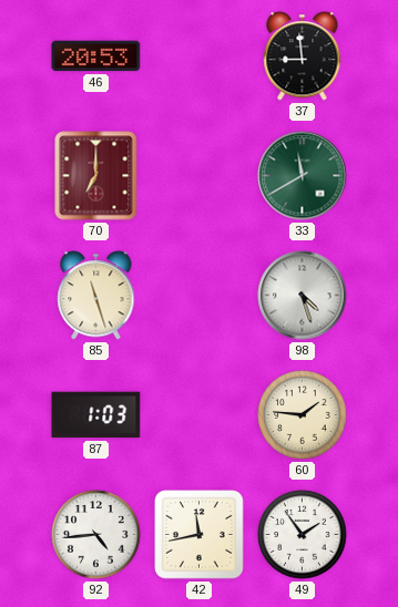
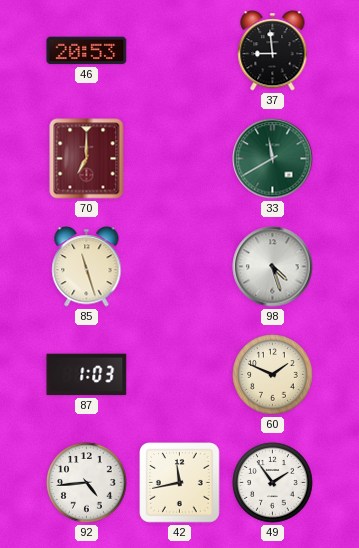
60: 1:46 -> 1:49
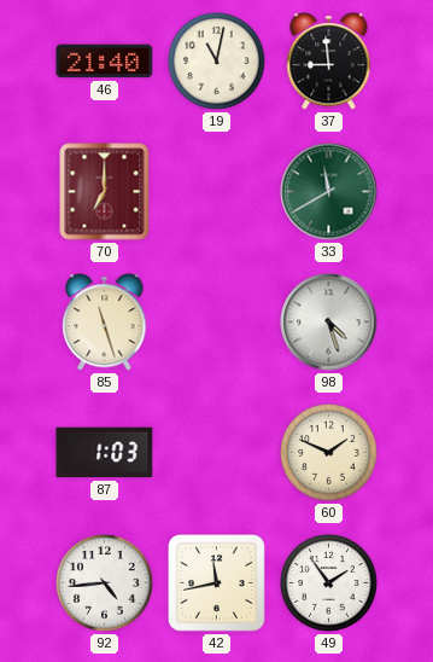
46: 20:53 -> 21:40
19: none -> 11:02
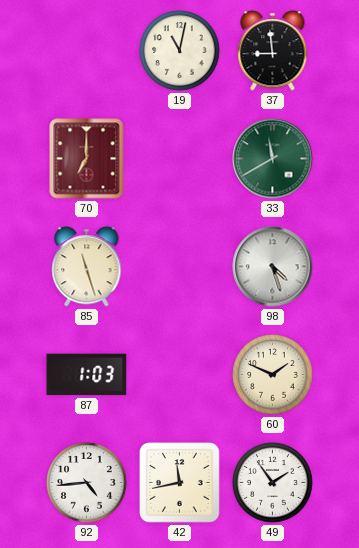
46: 21:40 -> none
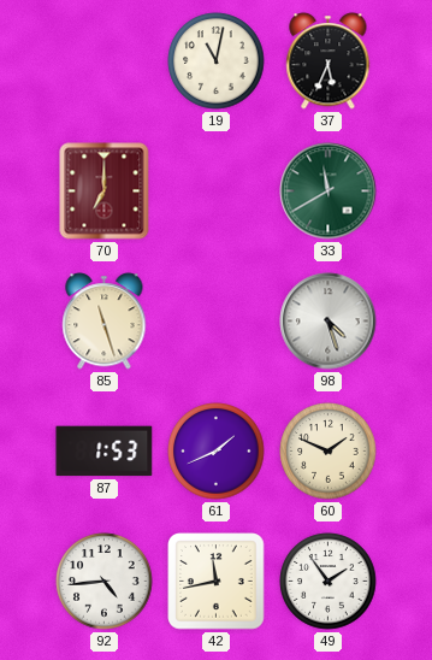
37: 8:59 -> 5:34
87: 1:03 -> 1:53
61: none -> 1:41
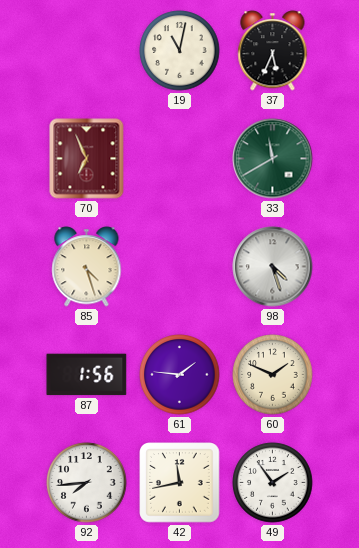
70: 7:00 -> 6:56
85: 11:27 -> 4:27
87: 1:53 -> 1:56
61: 1:41 -> 1:46
92: 4:44 -> 7:44
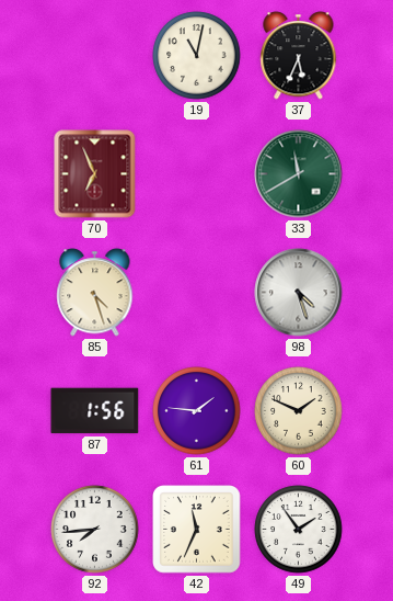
42: 11:43 -> 11:34
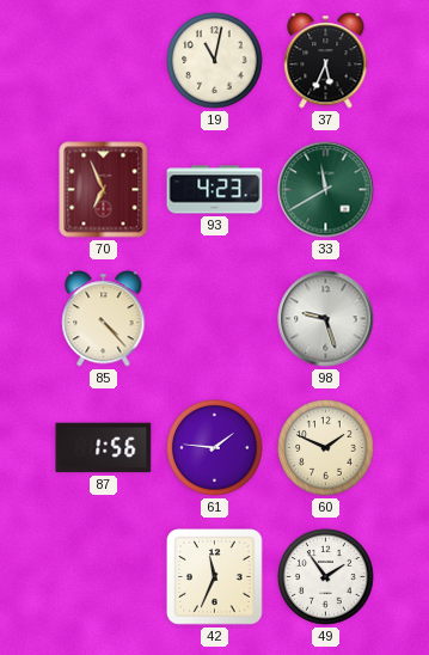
93: none -> 4:23
85: 4:27 -> 4:23
98: 4:27 -> 9:27
92: 7:44 -> none
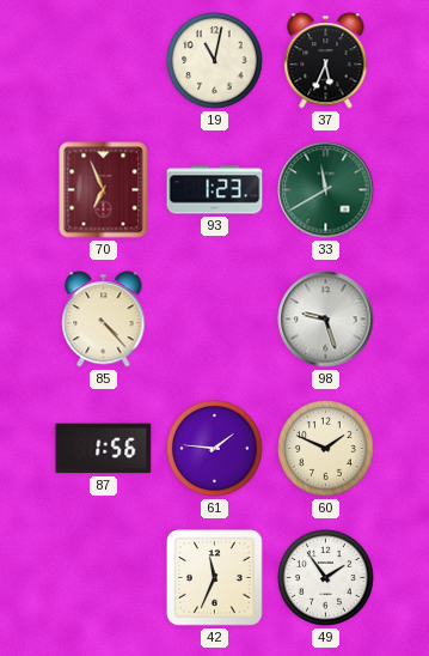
93: 4:23 -> 1:23
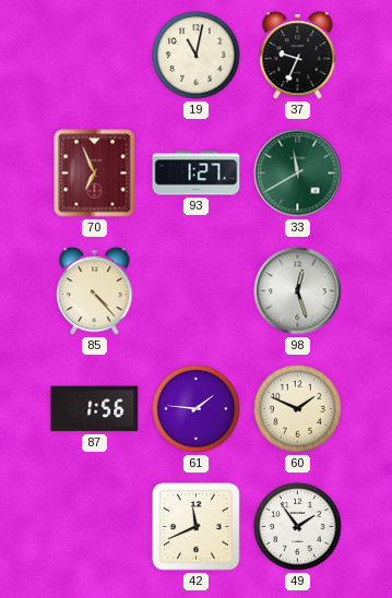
37: 5:34 -> 9:34
93: 1:23 -> 1:27
98: 9:27 -> 12:27
42: 11:34 -> 11:41
